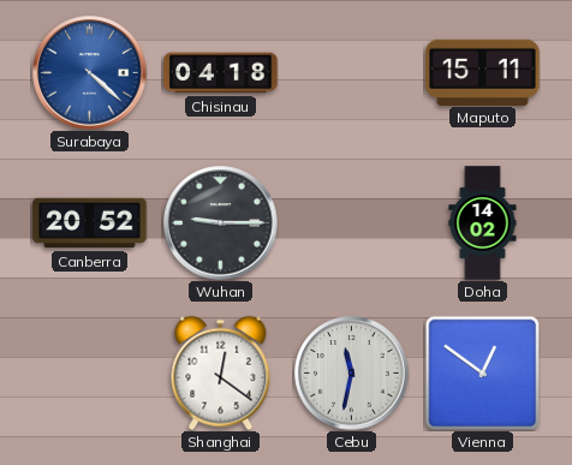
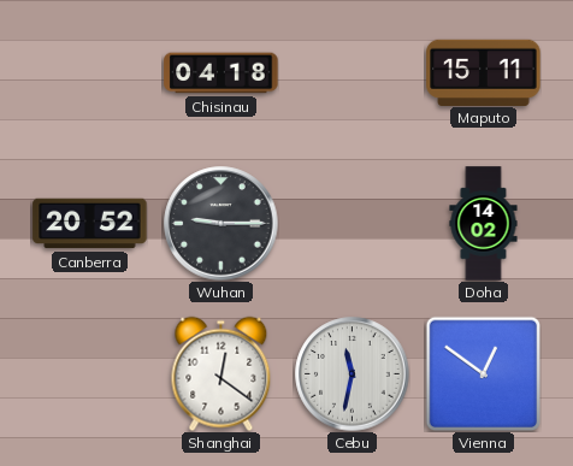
Surabaya: 4:22 -> none
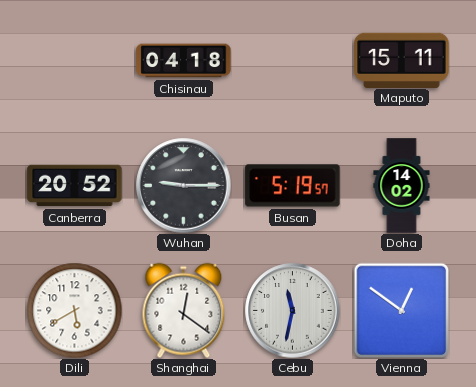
Busan: none -> 5:19
Dili: none -> 5:40
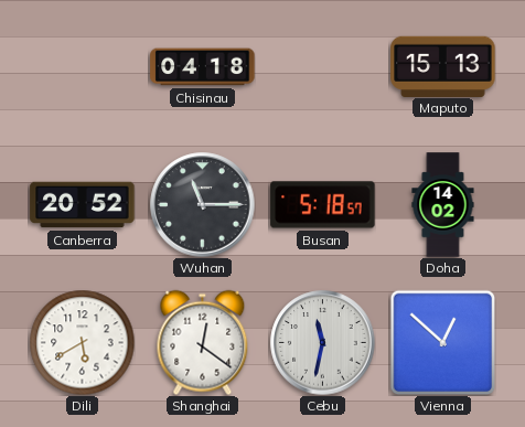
Maputo: 15:11 -> 15:13
Wuhan: 9:15 -> 11:15
Busan: 5:19 -> 5:18
Vienna: 12:51 -> 12:52
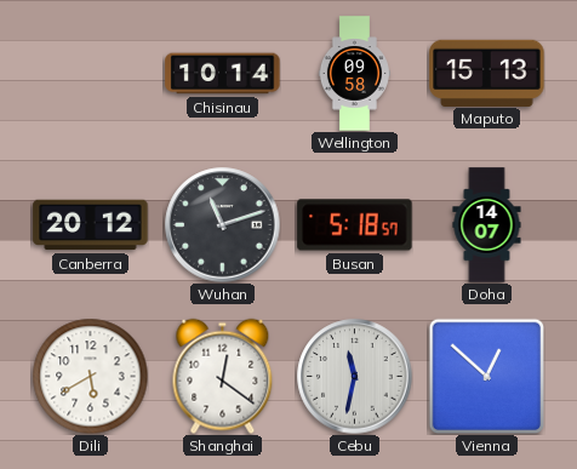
Chisinau: 04:18 -> 10:14
Wellington: none -> 09:58
Canberra: 20:52 -> 20:12
Wuhan: 11:15 -> 11:12
Doha: 14:02 -> 14:07
